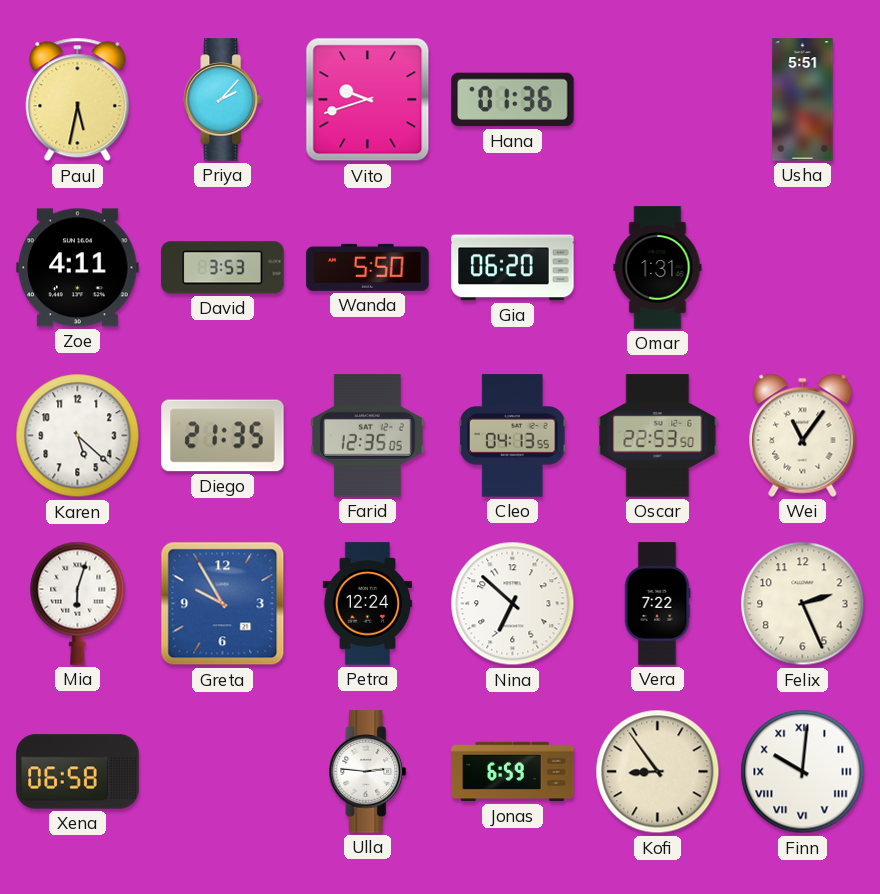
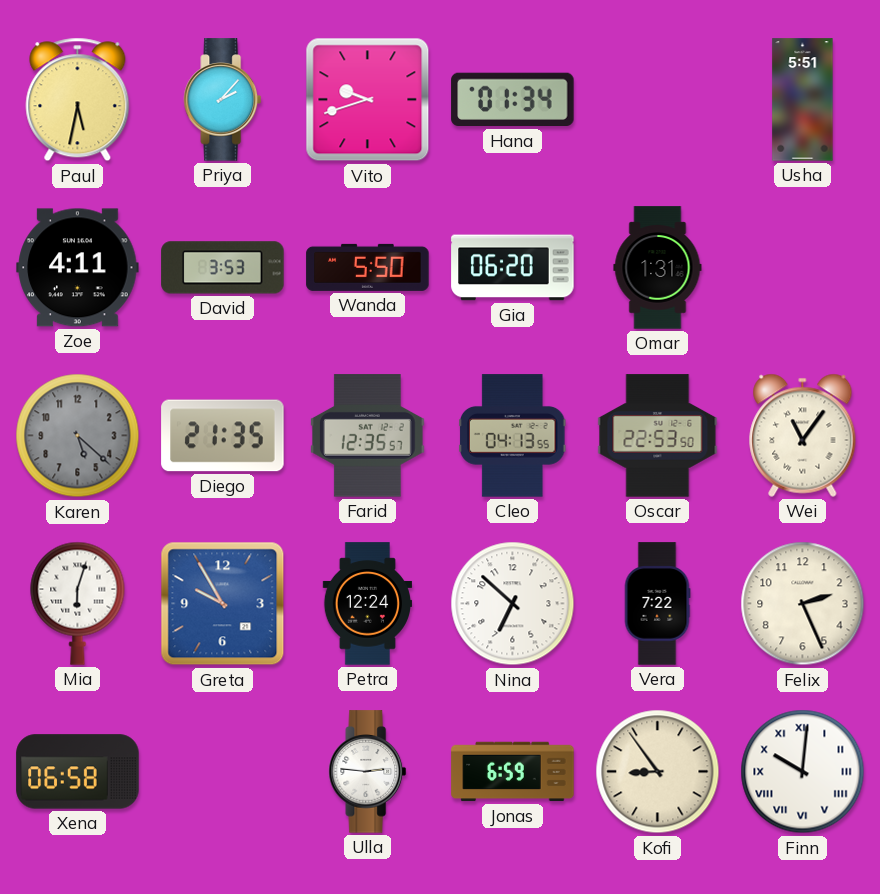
Hana: 01:36 -> 01:34
Karen dial: white -> grey
Farid: 12:35:05 -> 12:35:57
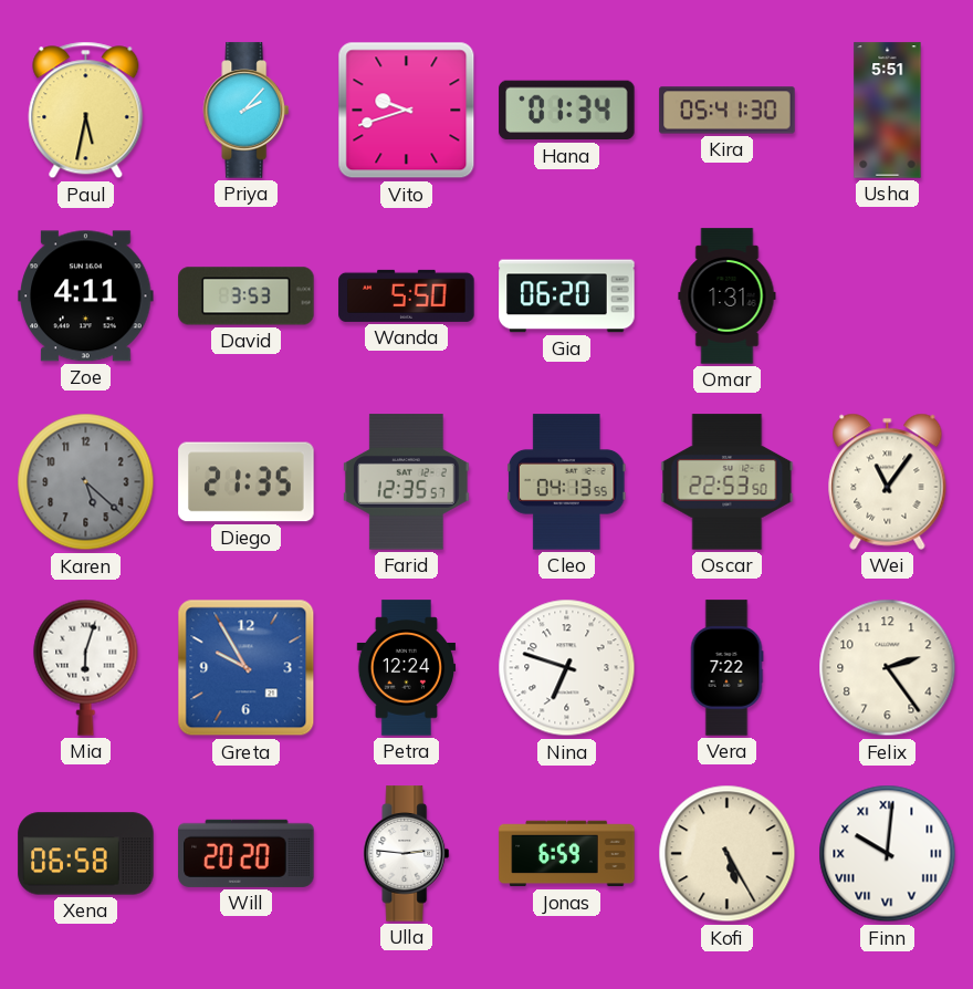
Kira: none -> 05:41
Nina: 6:52 -> 6:48
Felix: 2:26 -> 2:24
Will: none -> 20:20
Kofi: 8:54 -> 5:25
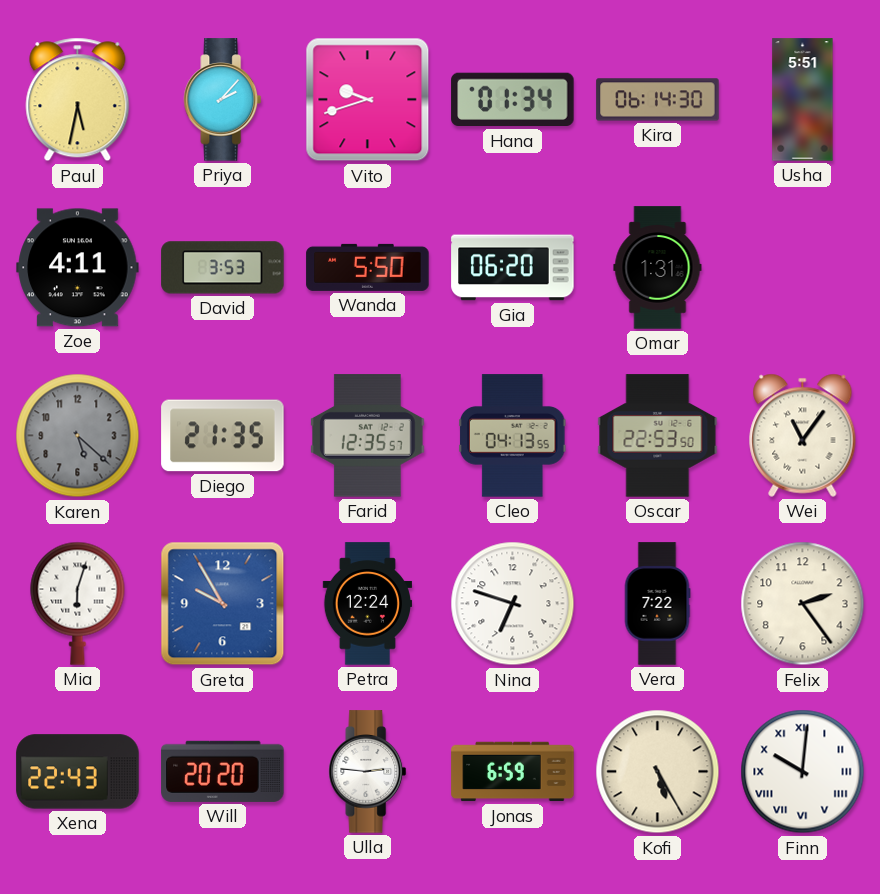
Kira: 05:41 -> 06:14
Xena: 06:58 -> 22:43
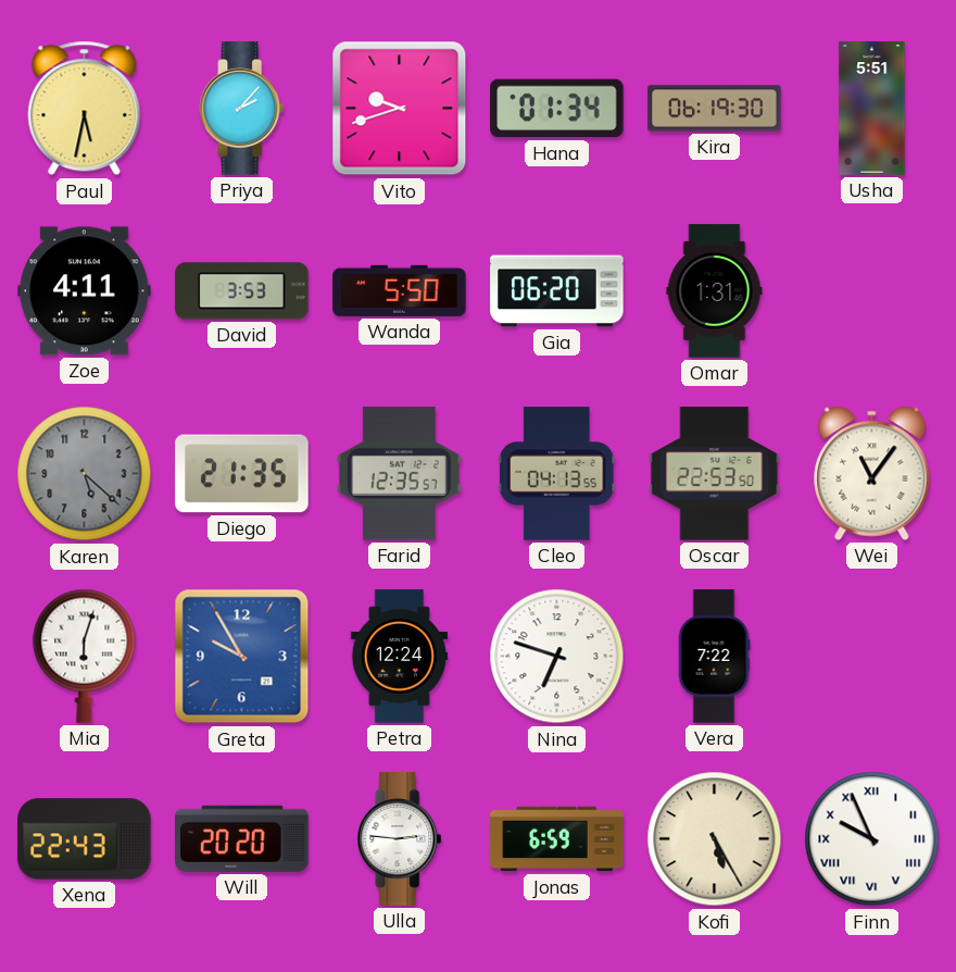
Kira: 06:14 -> 06:19
Felix: 2:24 -> none
Finn: 10:01 -> 9:56
